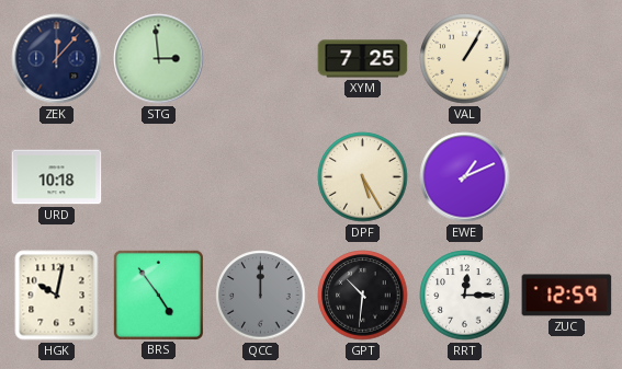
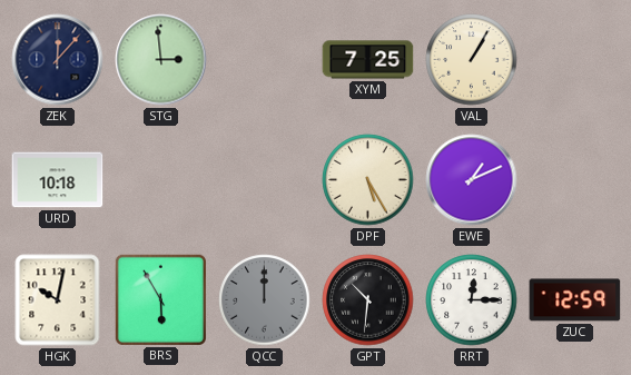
BRS: 4:54 -> 5:55
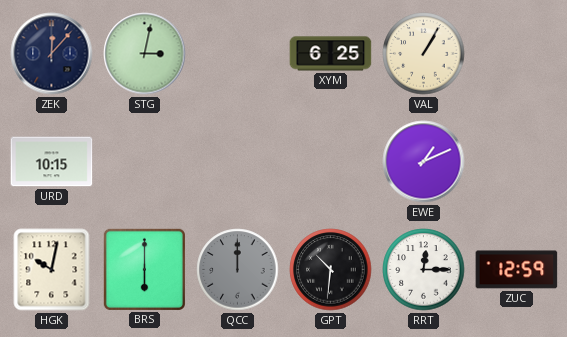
STG: 2:59 -> 3:02
XYM: 7:25 -> 6:25
URD: 10:18 -> 10:15
DPF: 5:25 -> none
BRS: 5:55 -> 6:00
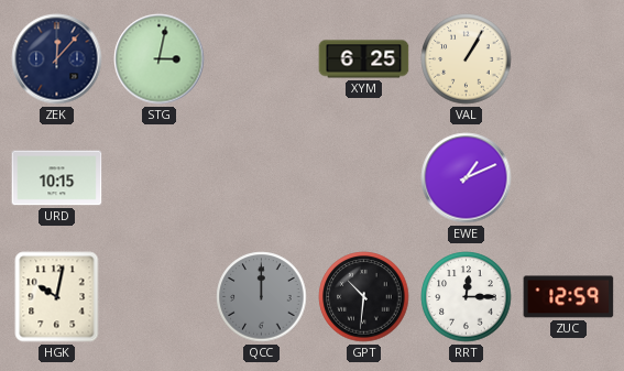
BRS: 6:00 -> none
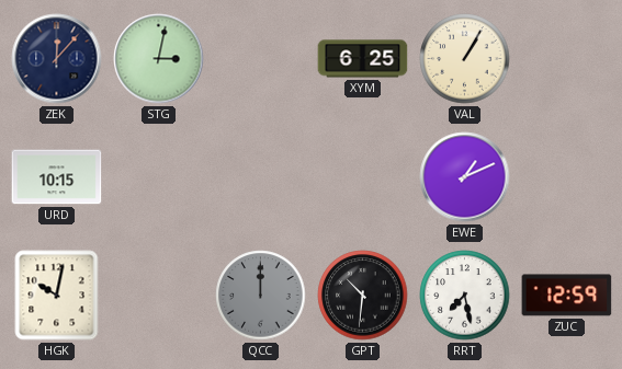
RRT: 12:15 -> 7:28
